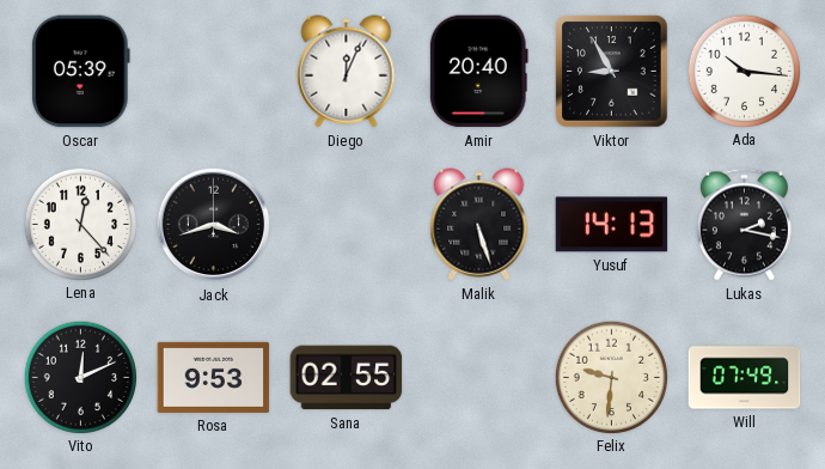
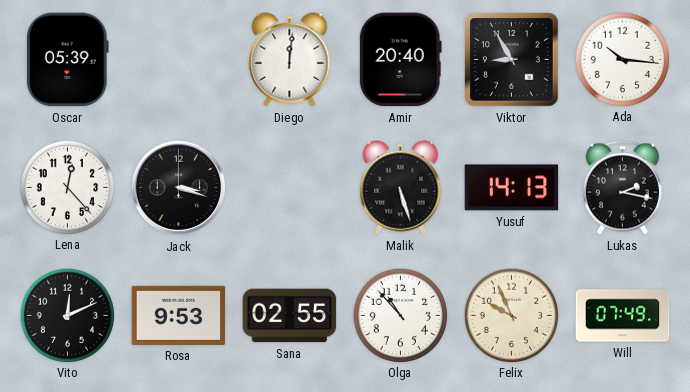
Diego: 12:04 -> 12:01
Jack: 3:42 -> 3:18
Olga: none -> 10:53
Felix: 9:31 -> 9:56
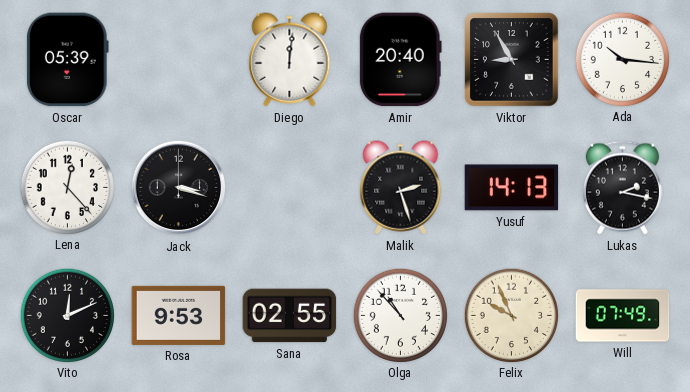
Malik: 5:27 -> 2:27
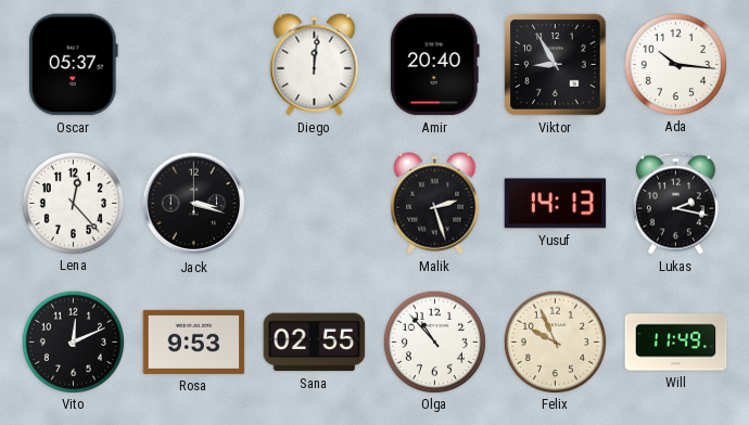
Oscar: 05:39 -> 05:37
Will: 07:49 -> 11:49
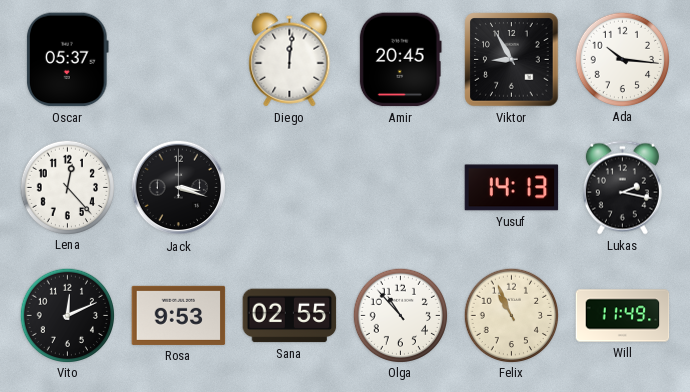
Amir: 20:40 -> 20:45
Malik: 2:27 -> none
Felix: 9:56 -> 10:56
